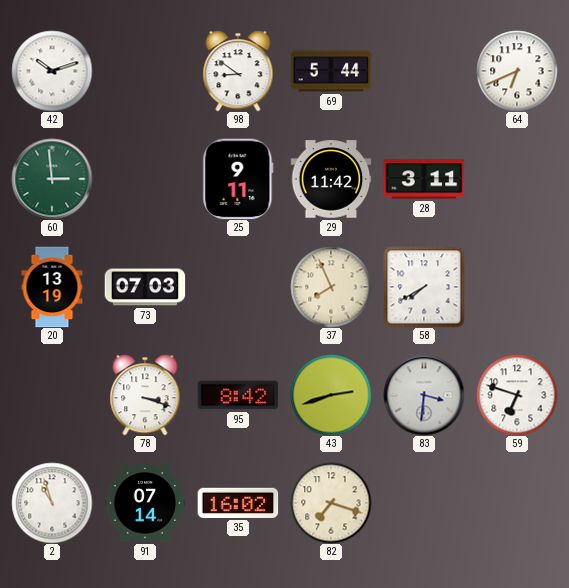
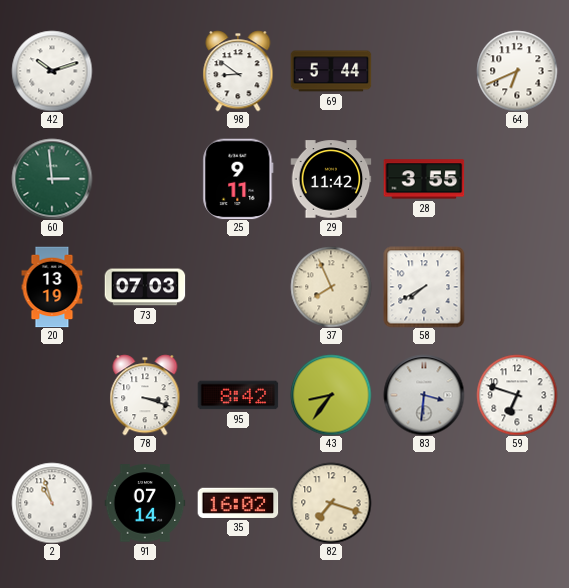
28: 3:11 -> 3:55
43: 2:42 -> 8:36
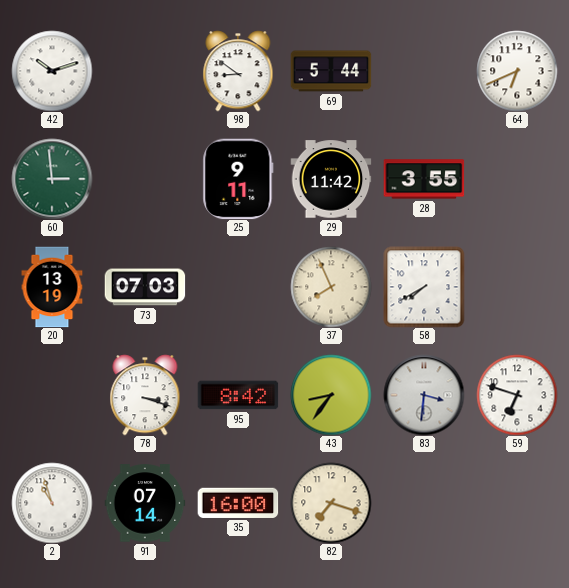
35: 16:02 -> 16:00
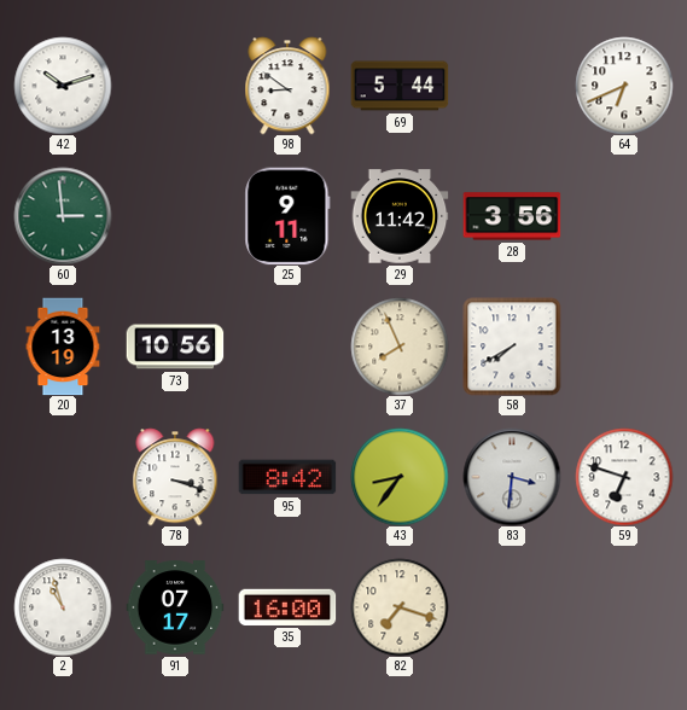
28: 3:55 -> 3:56
73: 07:03 -> 10:56
91: 07:14 -> 07:17
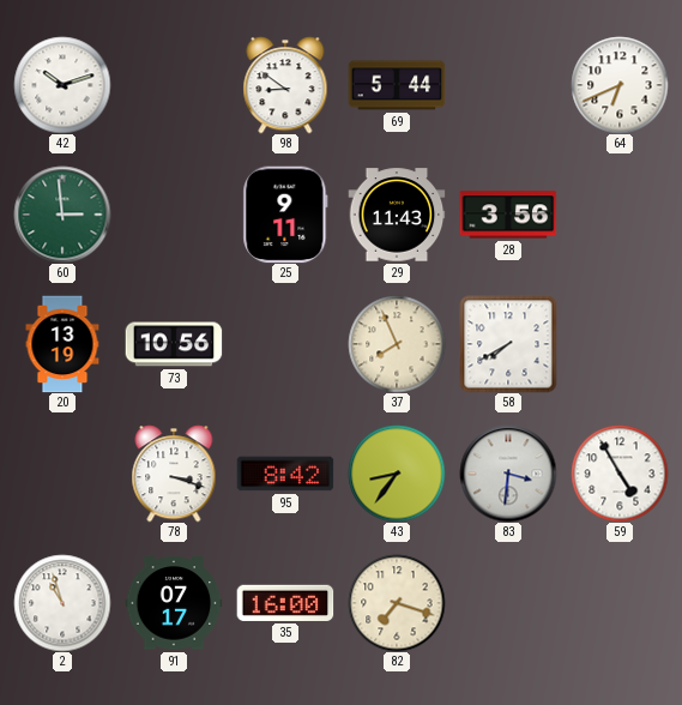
29: 11:42 -> 11:43
59: 6:48 -> 4:55
